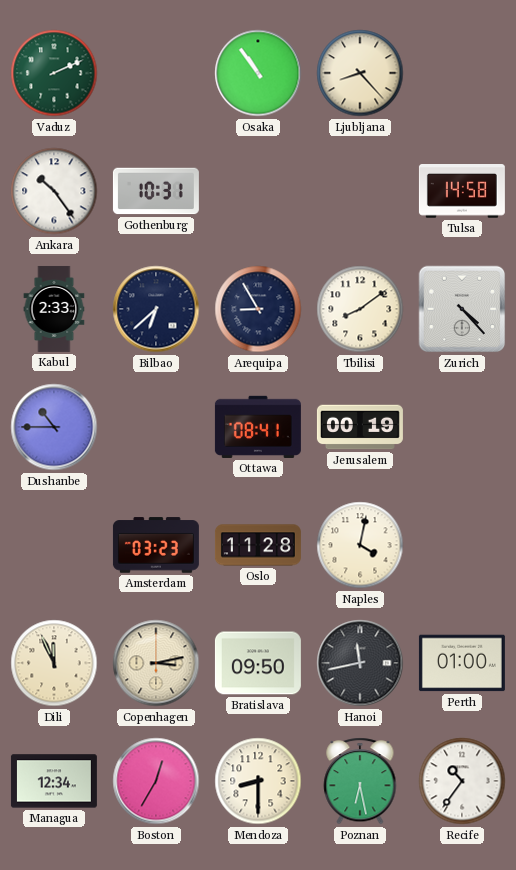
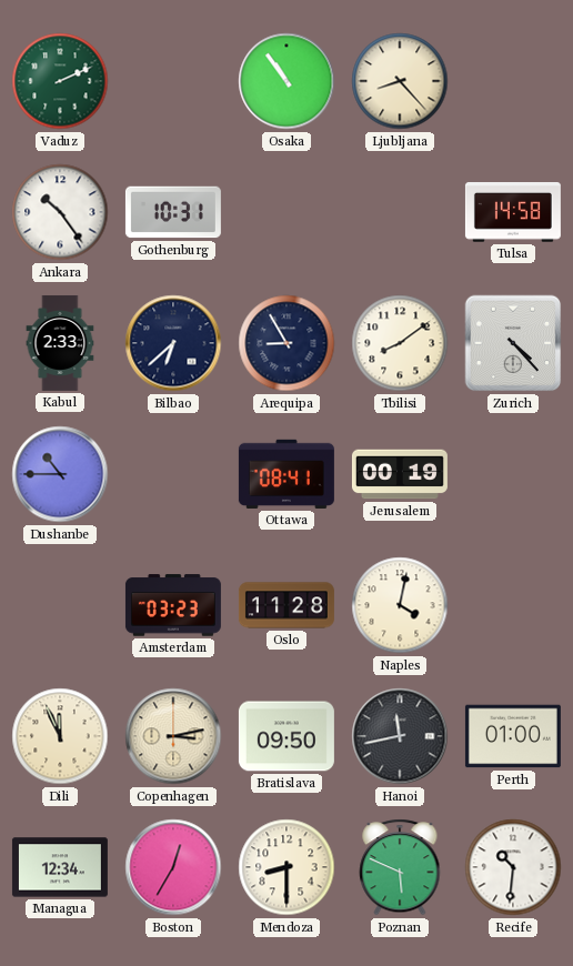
Poznan: 6:28 -> 5:49
Recife: 10:36 -> 10:31
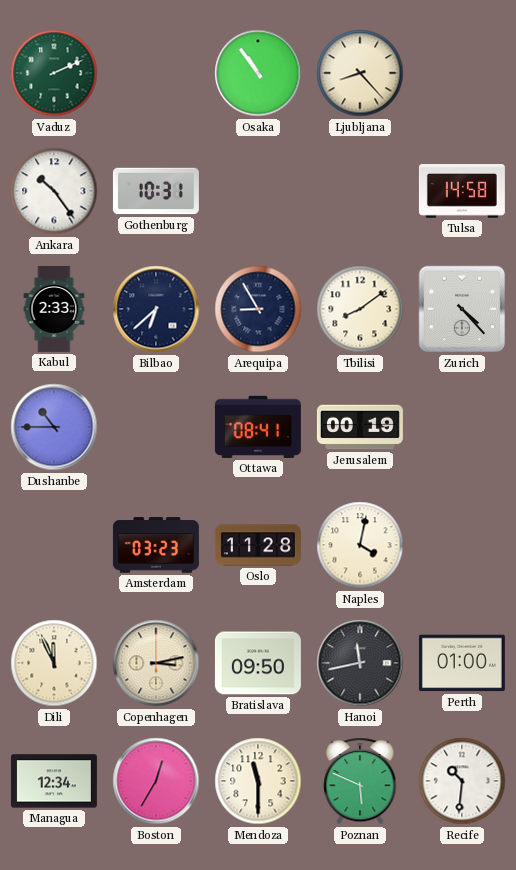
Mendoza: 8:30 -> 11:30
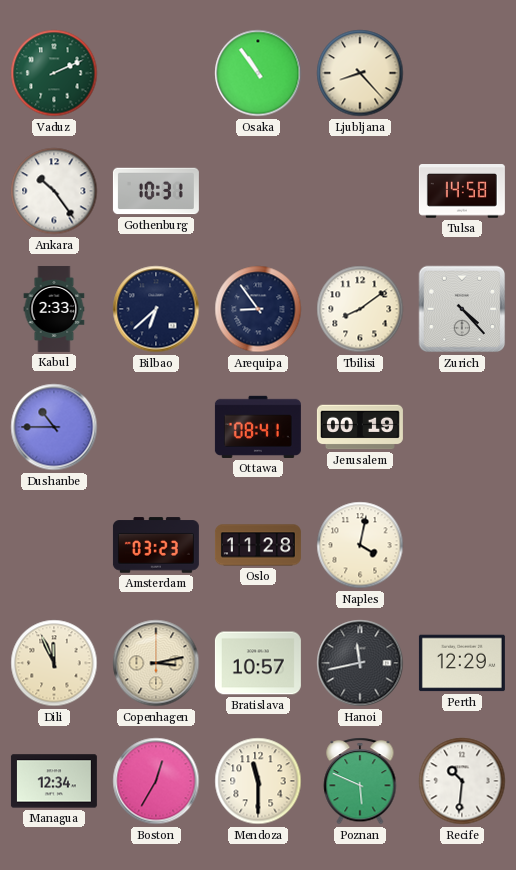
Arequipa: 8:55 -> 8:54
Bratislava: 09:50 -> 10:57
Perth: 01:00 -> 12:29
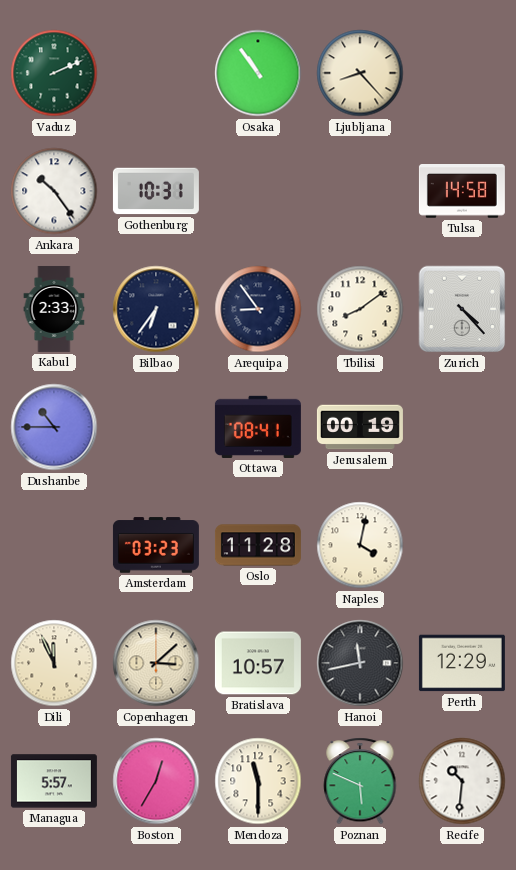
Bilbao: 6:38 -> 6:36
Copenhagen: 3:13 -> 3:08
Managua: 12:34 -> 5:57
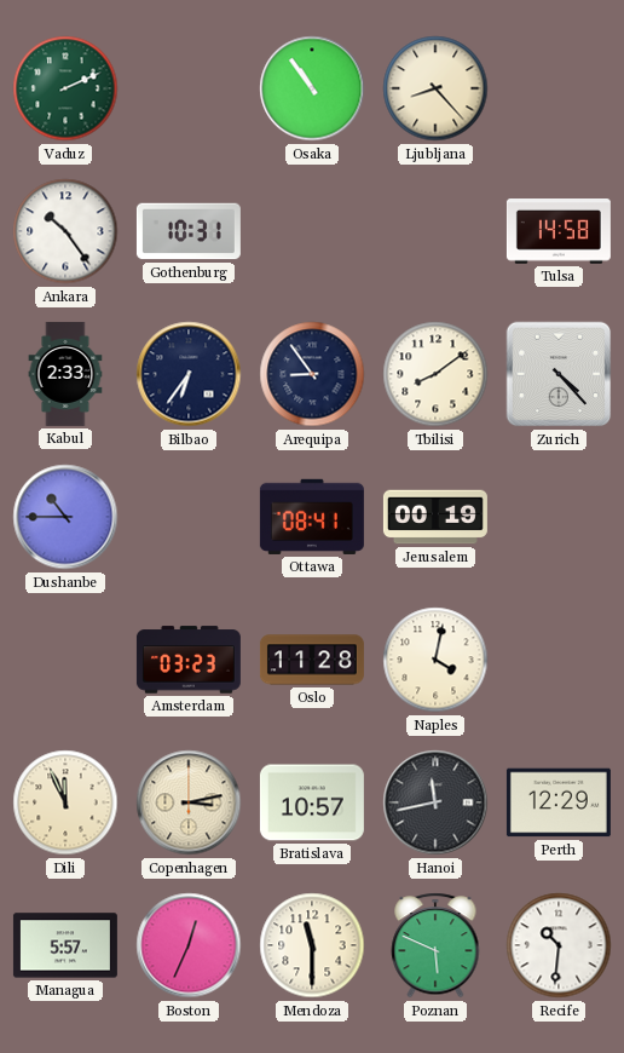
Copenhagen: 3:08 -> 3:13
Boston: 12:35 -> 12:34
